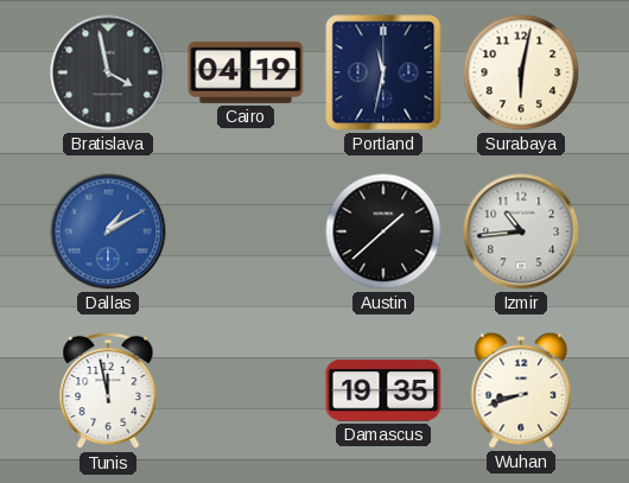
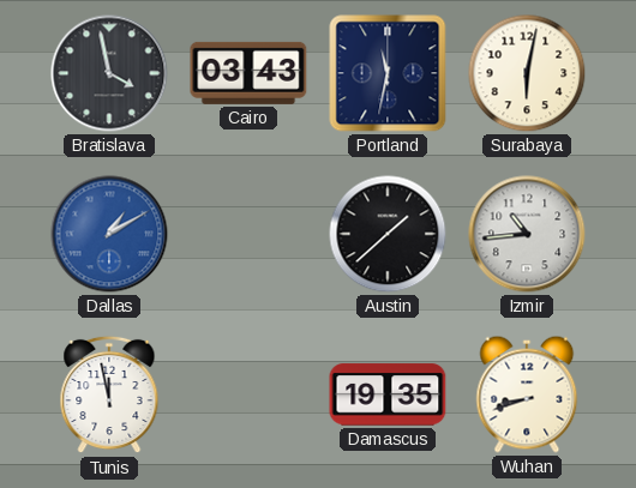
Cairo: 04:19 -> 03:43
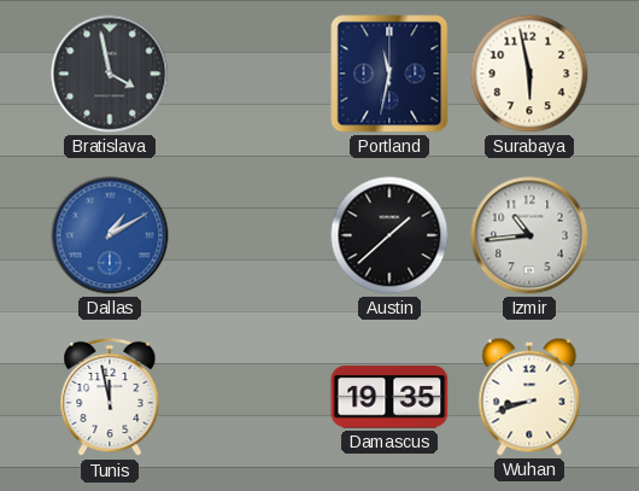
Cairo: 03:43 -> none
Surabaya: 6:02 -> 5:58
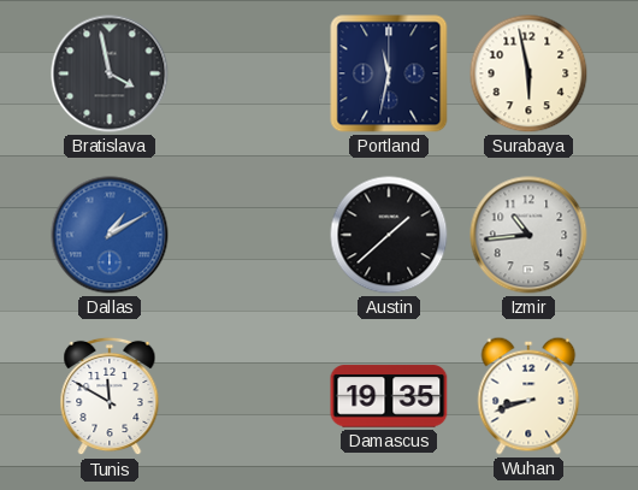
Tunis: 11:58 -> 11:50
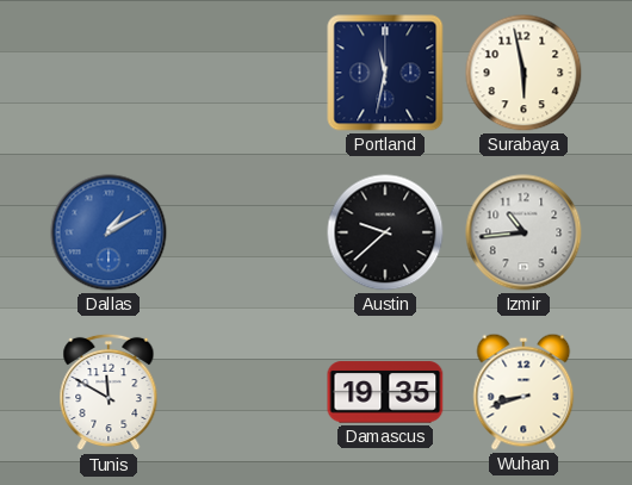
Bratislava: 3:58 -> none
Austin: 1:38 -> 9:38
